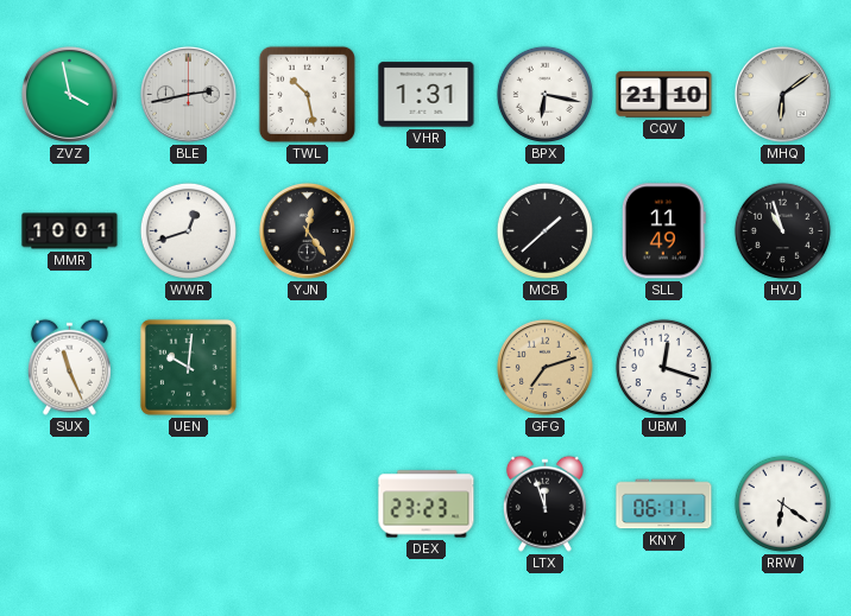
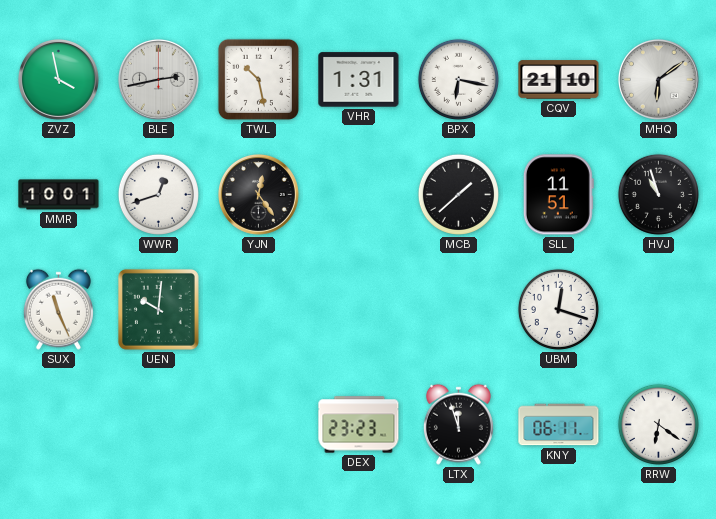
SLL: 11:49 -> 11:51
GFG: 7:12 -> none
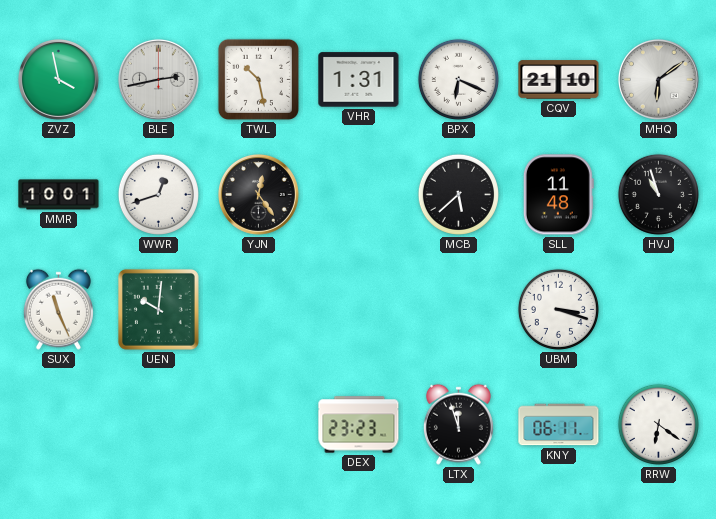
BPX: 6:17 -> 6:19
MCB: 1:38 -> 5:38
SLL: 11:51 -> 11:48
UBM: 12:18 -> 3:18
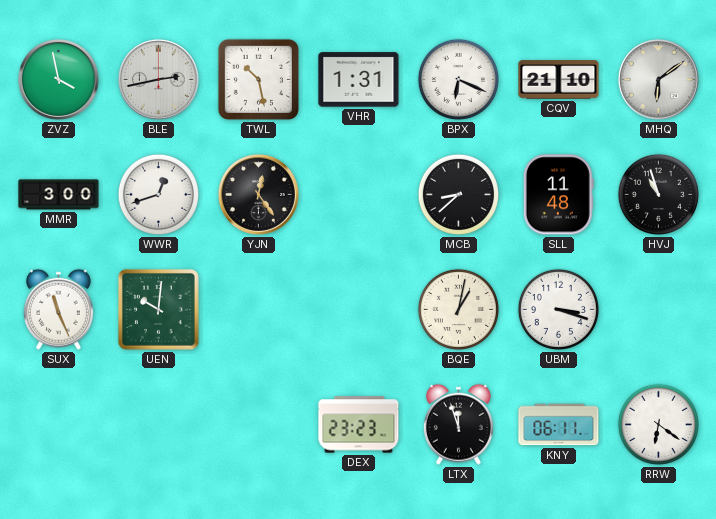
MMR: 10:01 -> 3:00
MCB: 5:38 -> 8:38
BQE: none -> 1:02
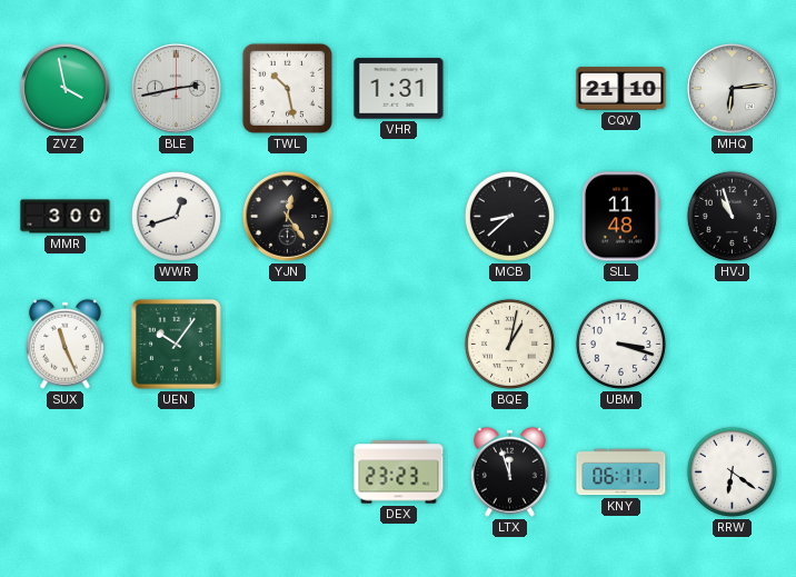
BPX: 6:19 -> none
MHQ: 6:09 -> 6:14
UEN: 10:01 -> 10:06
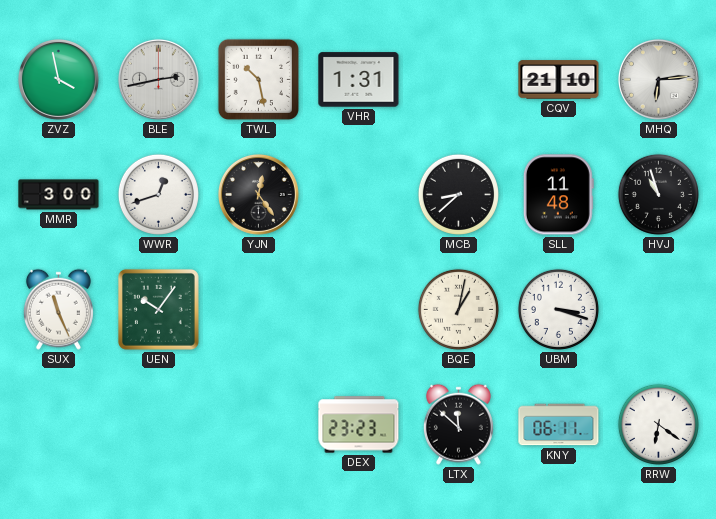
LTX: 11:57 -> 11:52
